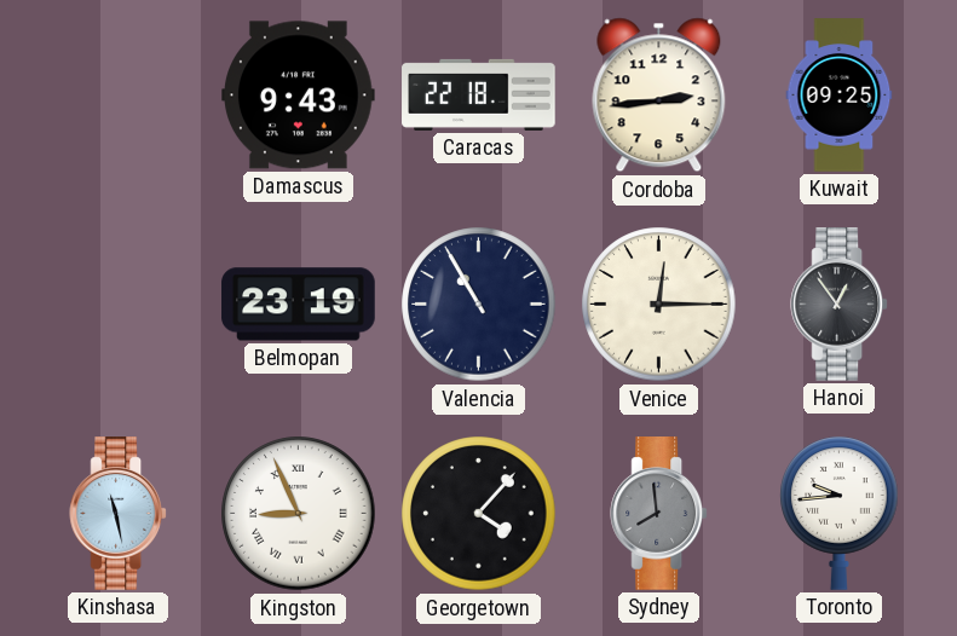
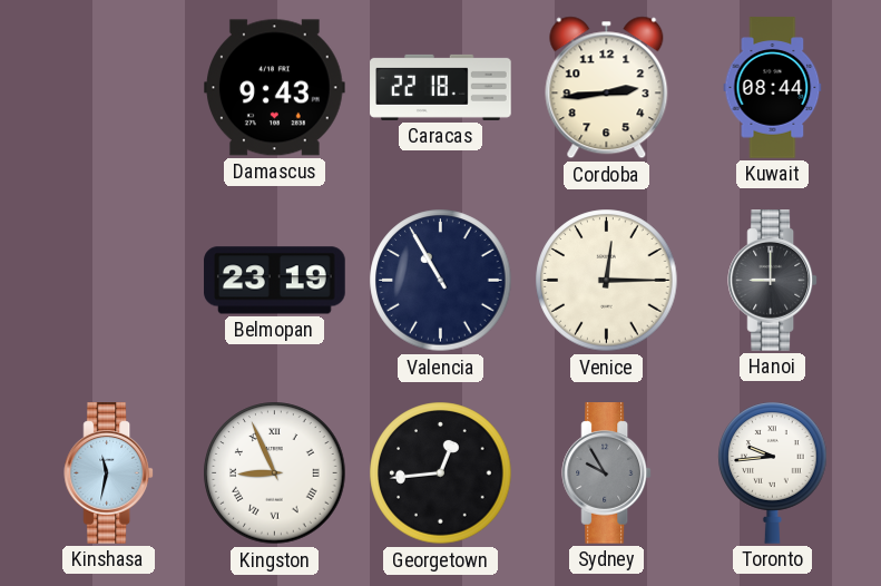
Kuwait: 09:25 -> 08:44
Hanoi: 12:54 -> 9:00
Kinshasa: 11:28 -> 11:32
Georgetown: 4:07 -> 12:44
Sydney: 7:59 -> 9:55
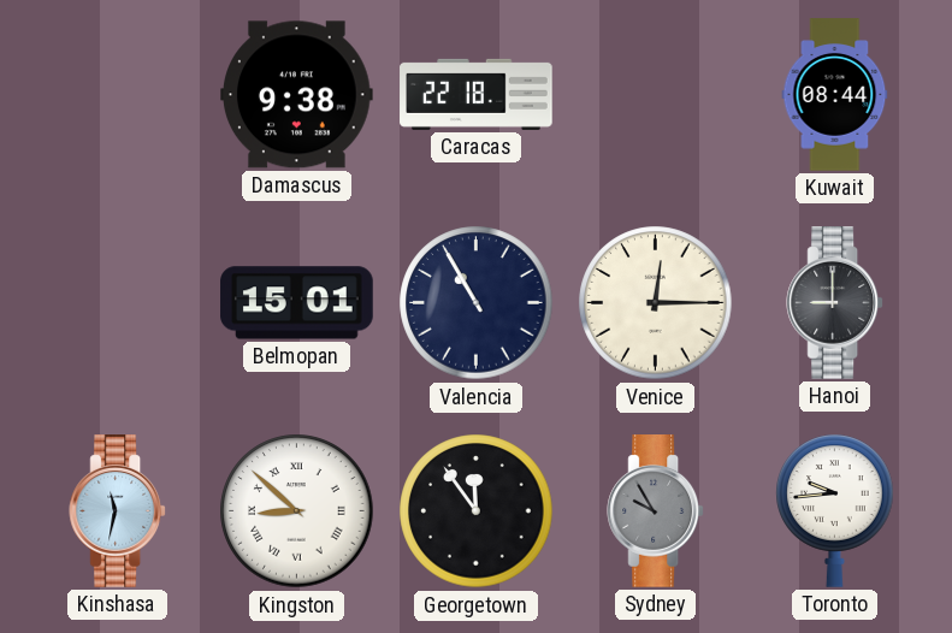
Damascus: 9:43 -> 9:38
Cordoba: 2:44 -> none
Belmopan: 23:19 -> 15:01
Kingston: 8:56 -> 8:52
Georgetown: 12:44 -> 11:54
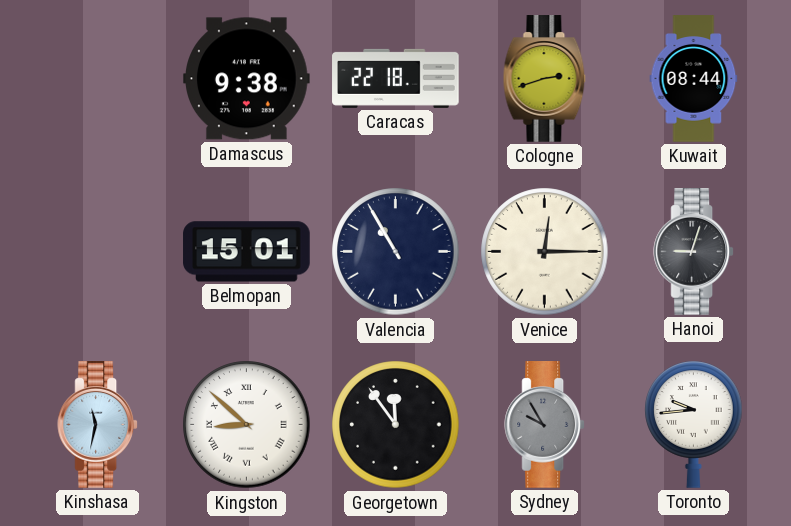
Cologne: none -> 2:42
Hanoi: 9:00 -> 9:03
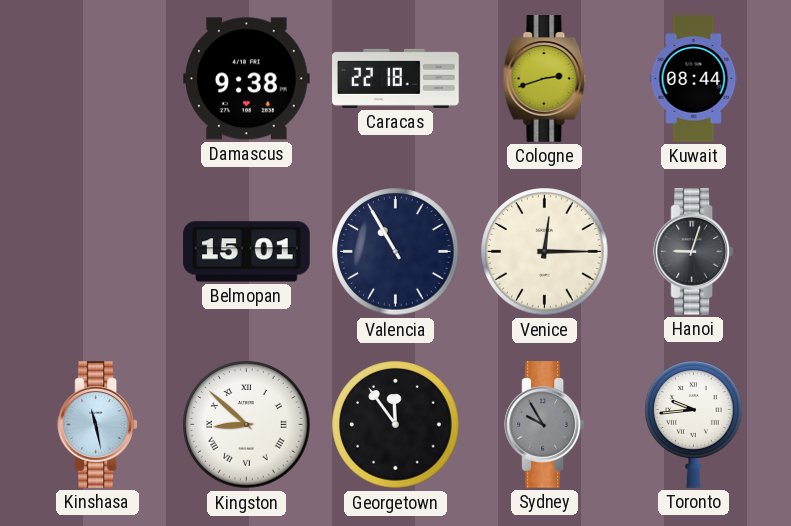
Kinshasa: 11:32 -> 11:28
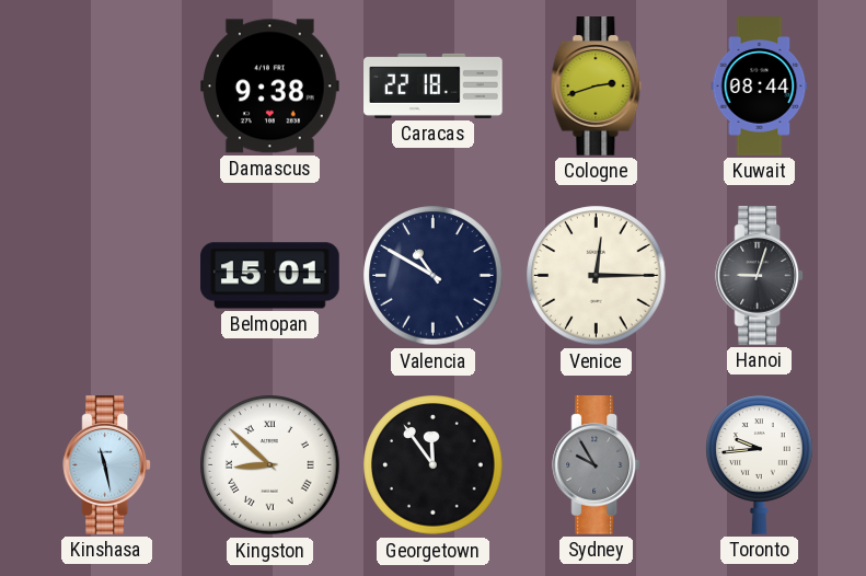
Valencia: 10:55 -> 10:50
